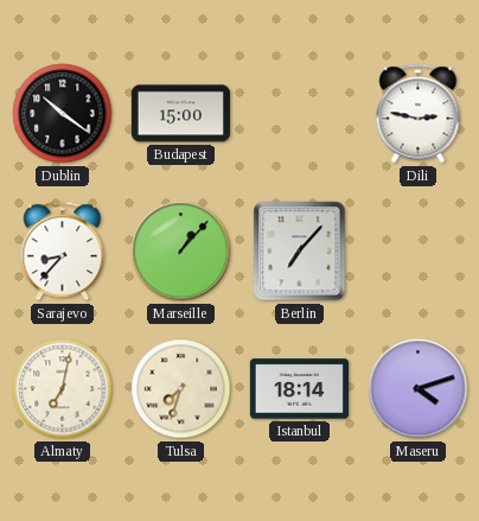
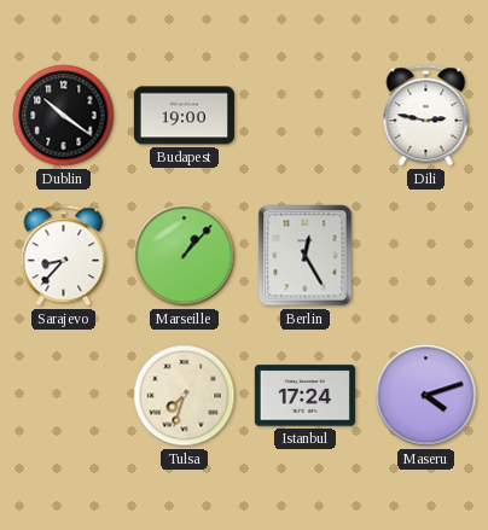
Budapest: 15:00 -> 19:00
Berlin: 7:07 -> 12:25
Almaty: 7:02 -> none
Istanbul: 18:14 -> 17:24
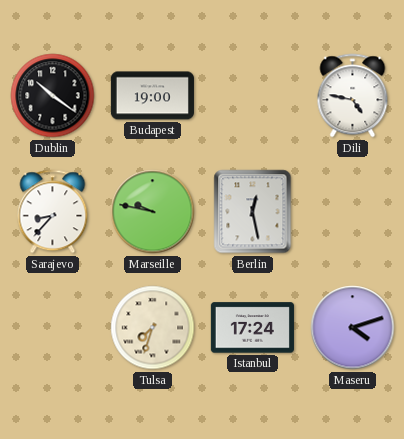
Dili: 2:47 -> 4:47
Marseille: 1:07 -> 9:47
Berlin: 12:25 -> 12:28
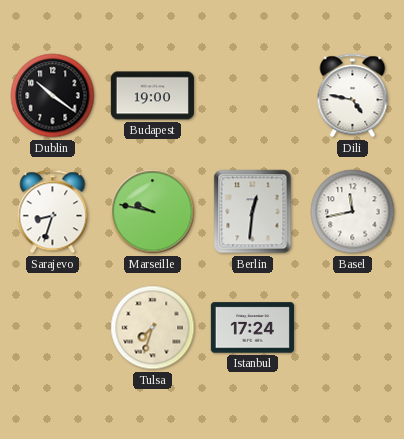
Sarajevo: 8:37 -> 8:33
Berlin: 12:28 -> 12:31
Basel: none -> 11:43
Maseru: 4:12 -> none
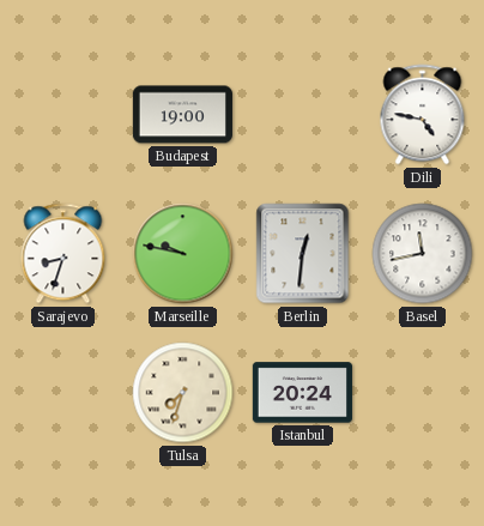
Dublin: 10:21 -> none
Istanbul: 17:24 -> 20:24
